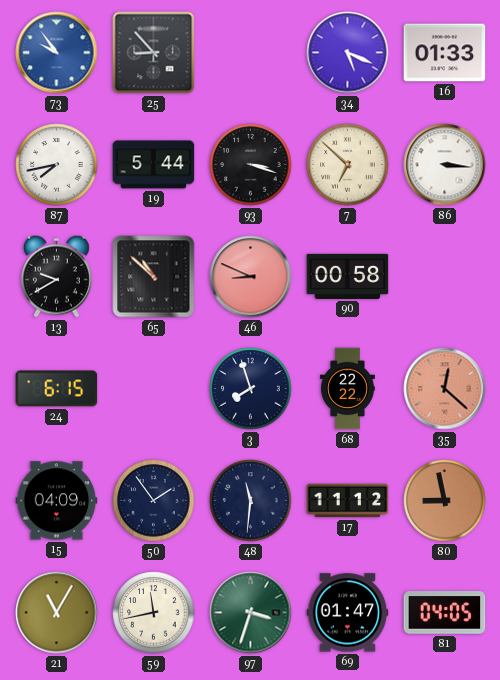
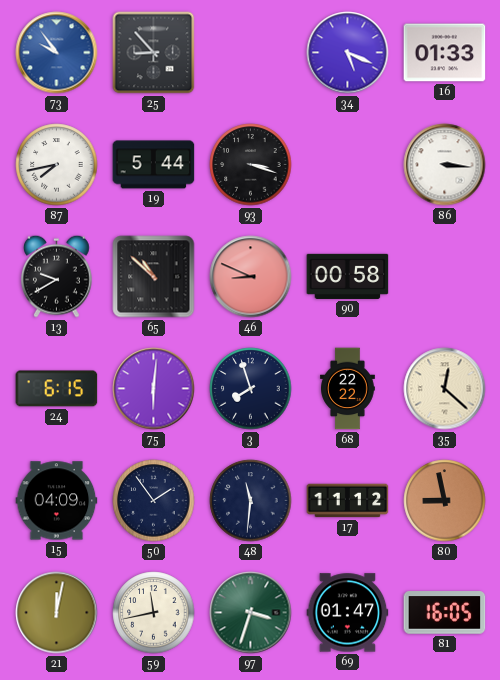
7: 6:52 -> none
75: none -> 6:01
35 dial: salmon -> cream
21: 11:05 -> 12:02
81: 04:05 -> 16:05
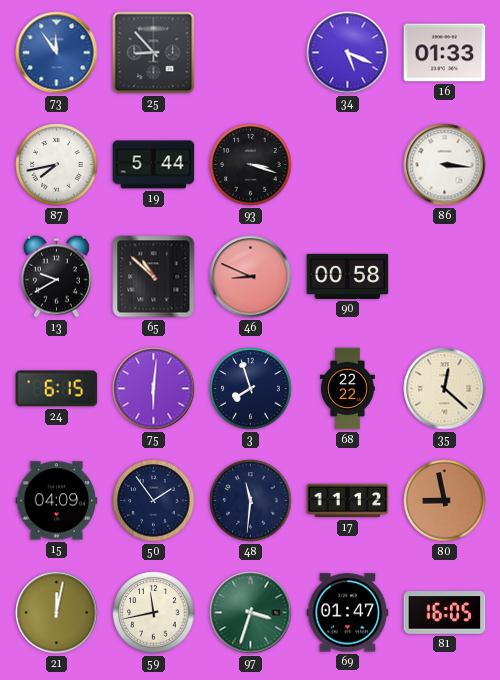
73: 9:54 -> 11:54
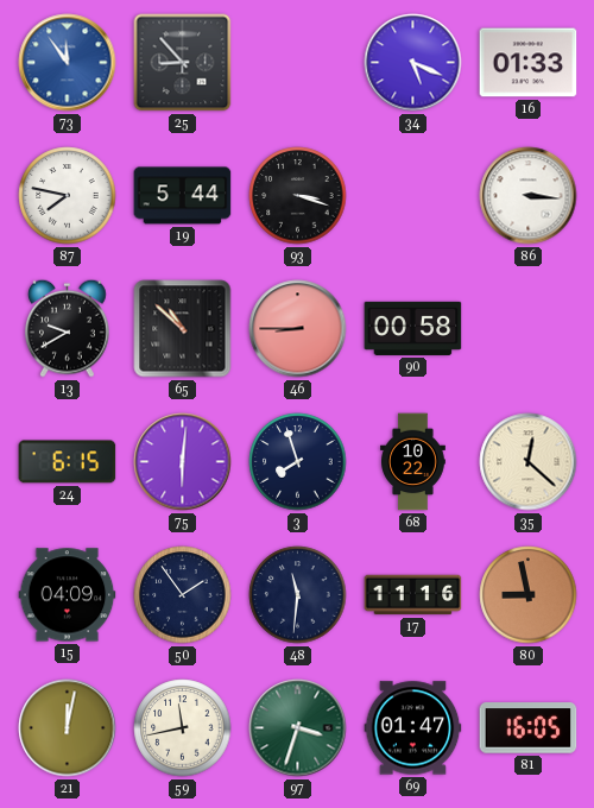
87: 7:43 -> 7:47
46: 8:49 -> 8:45
68: 22:22 -> 10:22
17: 11:12 -> 11:16
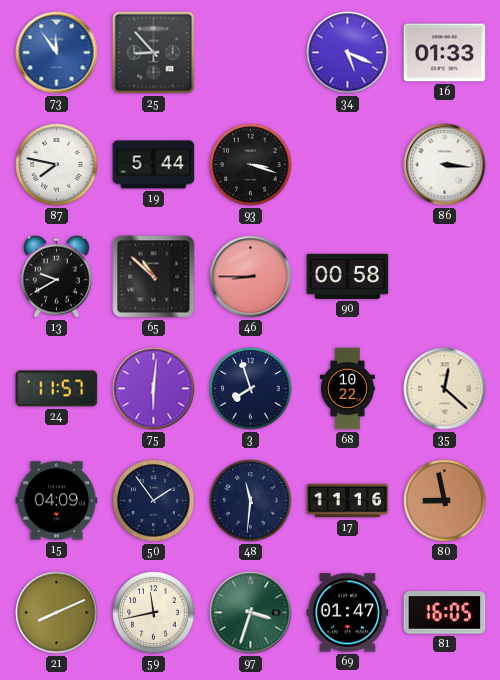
24: 6:15 -> 11:57
21: 12:02 -> 8:11
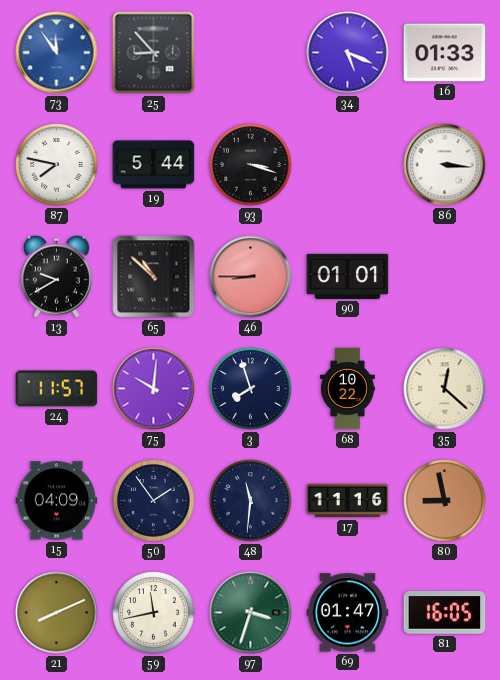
90: 00:58 -> 01:01
75: 6:01 -> 10:01
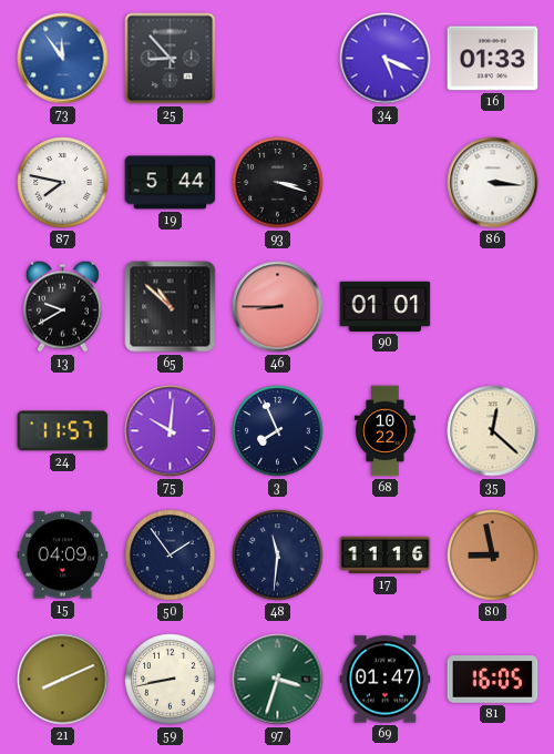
3: 7:57 -> 7:56
59: 11:43 -> 8:43
